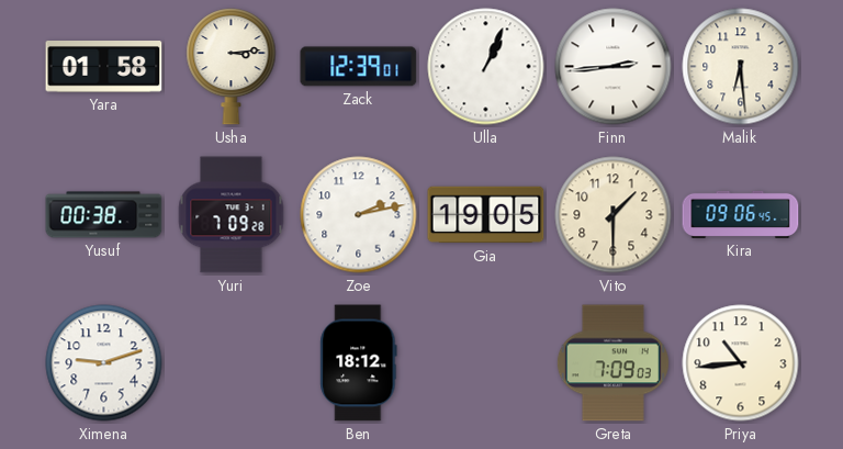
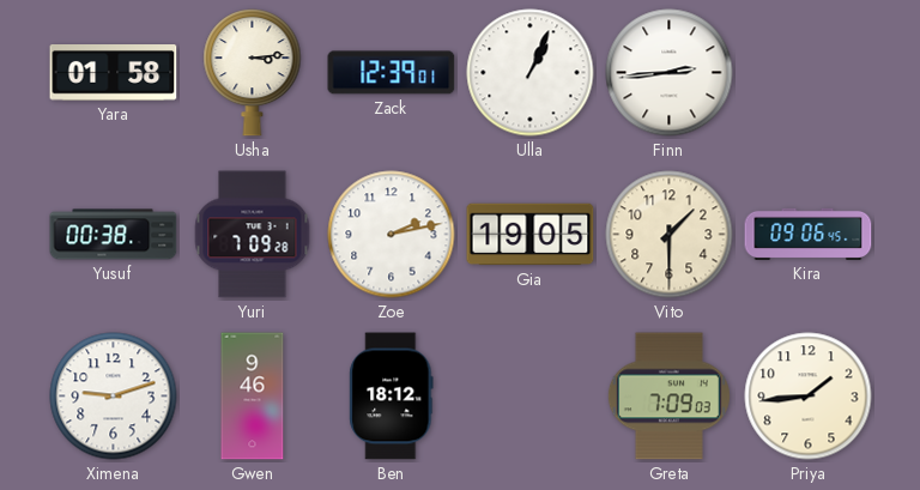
Malik: 6:29 -> none
Gwen: none -> 9:46
Priya: 10:44 -> 1:44
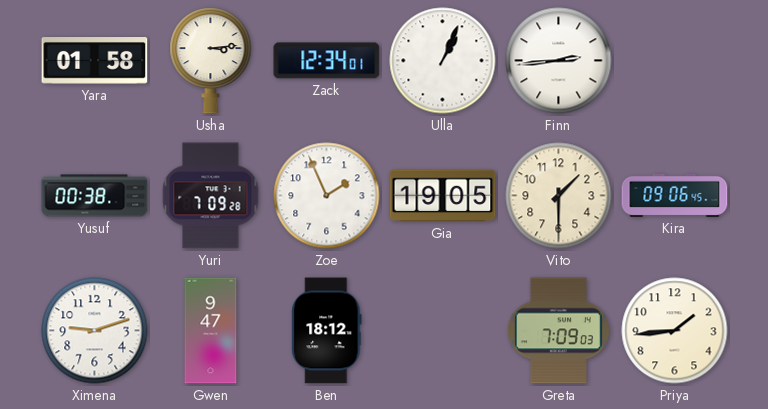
Zack: 12:39 -> 12:34
Zoe: 2:13 -> 1:56
Gwen: 9:46 -> 9:47
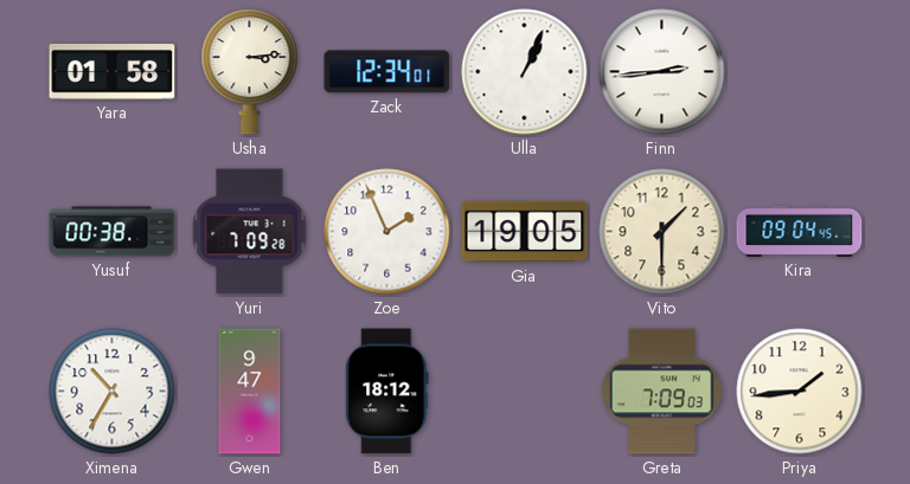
Kira: 09:06 -> 09:04
Ximena: 9:12 -> 10:35
